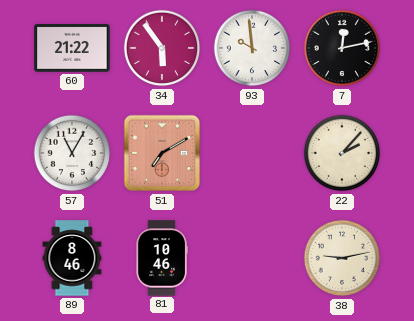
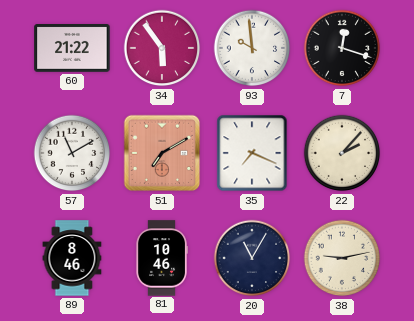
7: 12:13 -> 12:18
57: 11:05 -> 11:10
35: none -> 7:19
20: none -> 11:05
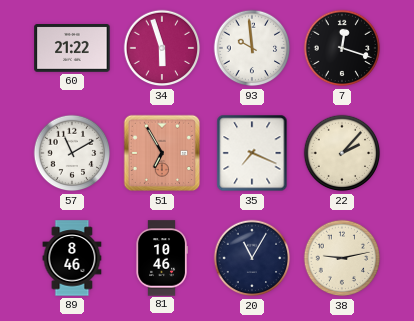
34: 5:54 -> 5:57
51: 7:10 -> 6:55
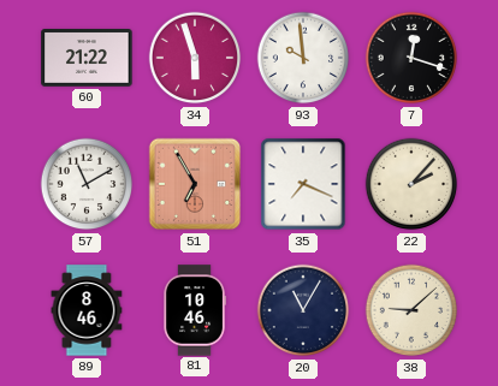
38: 9:13 -> 9:08
